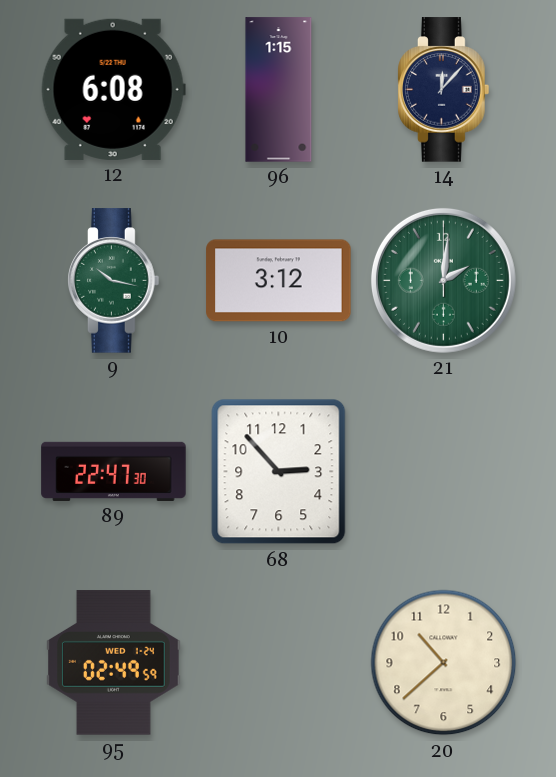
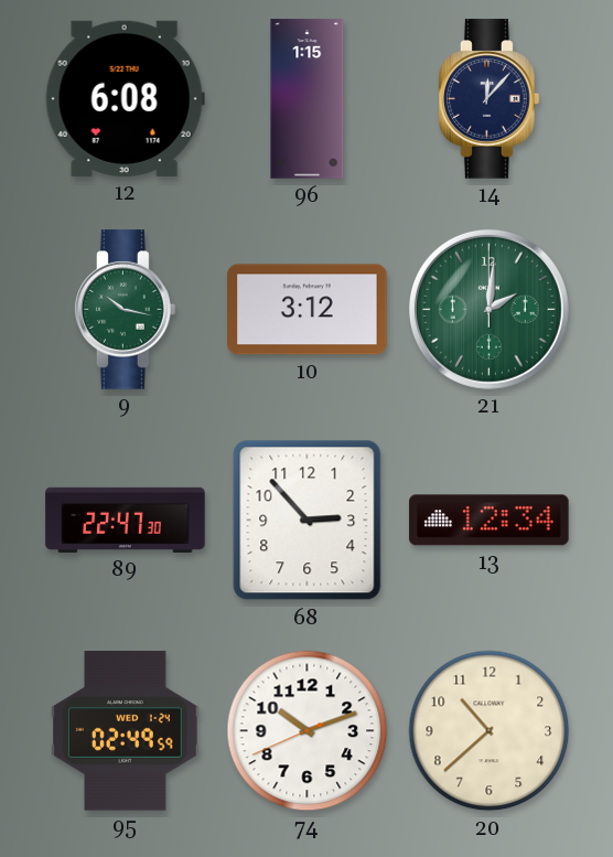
13: none -> 12:34
74: none -> 10:11
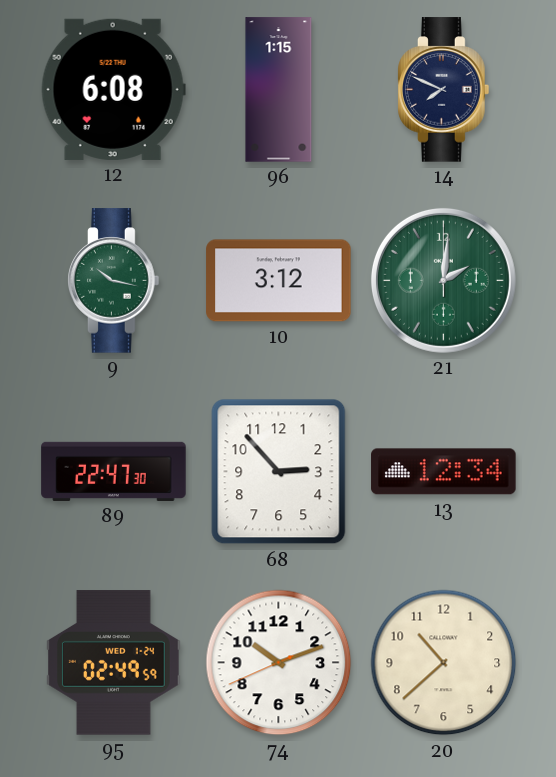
14: 12:07 -> 7:49
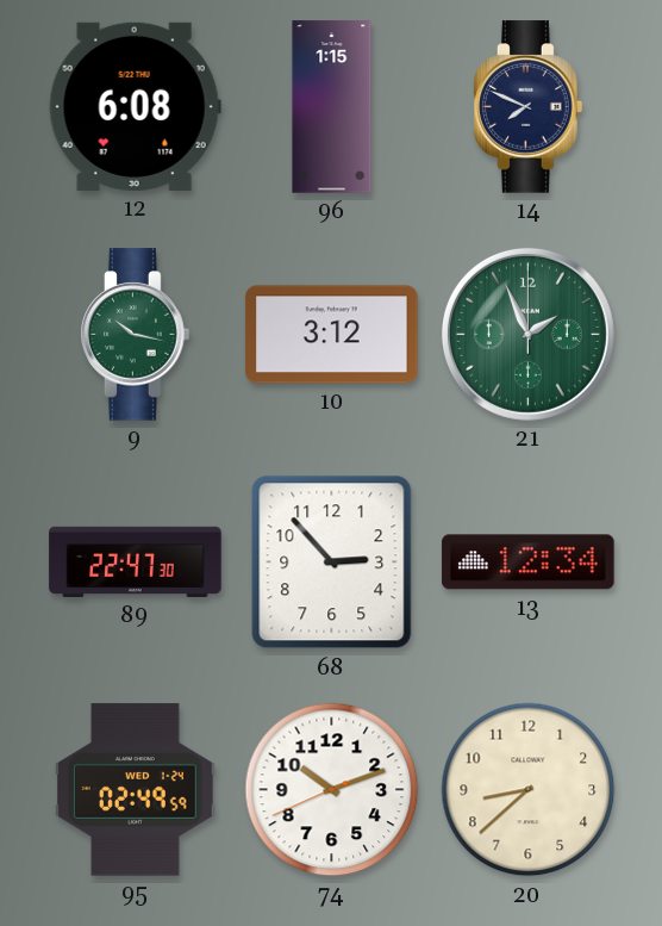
21: 2:01 -> 1:56
20: 10:38 -> 8:38
